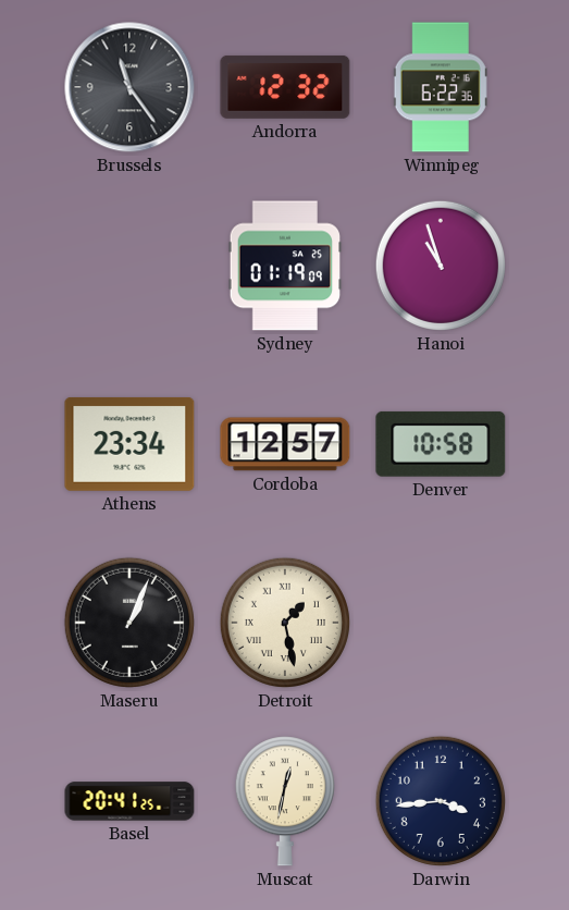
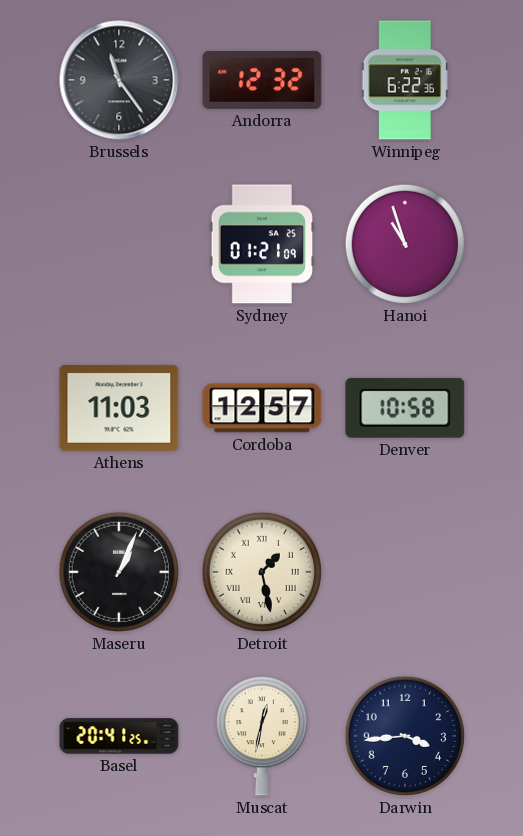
Sydney: 01:19 -> 01:21
Athens: 23:34 -> 11:03
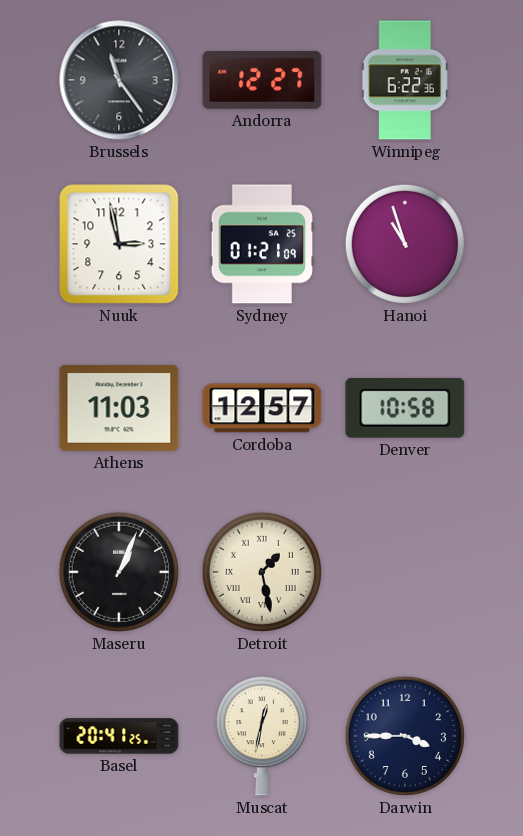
Andorra: 12:32 -> 12:27
Nuuk: none -> 2:58
Darwin: 3:44 -> 3:45
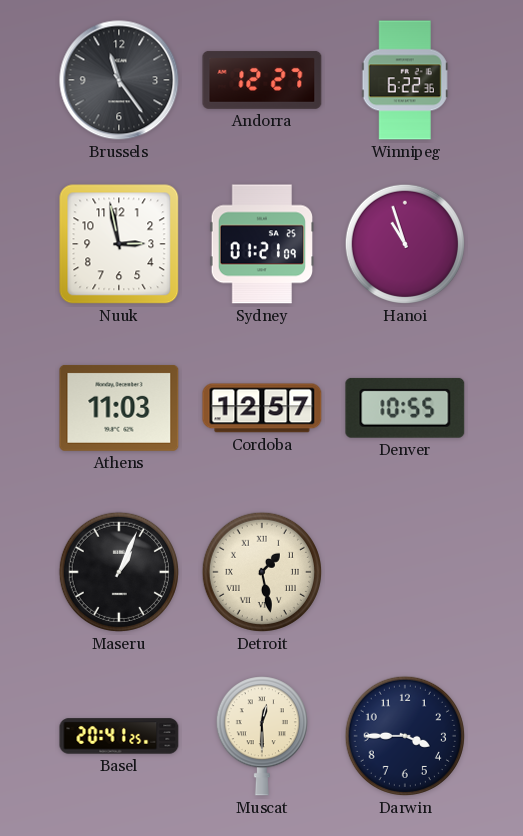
Denver: 10:58 -> 10:55
Muscat: 12:32 -> 12:30
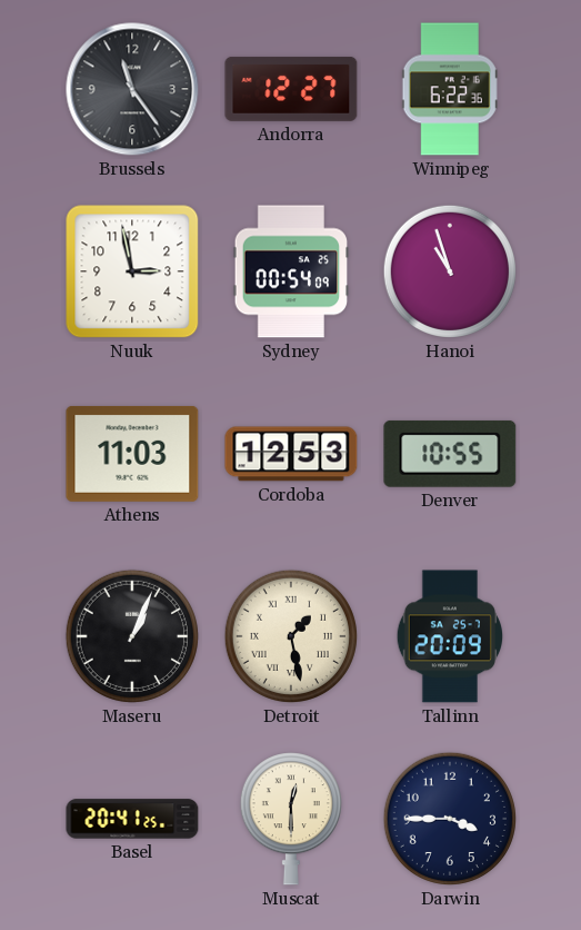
Sydney: 01:21 -> 00:54
Cordoba: 12:57 -> 12:53
Tallinn: none -> 20:09
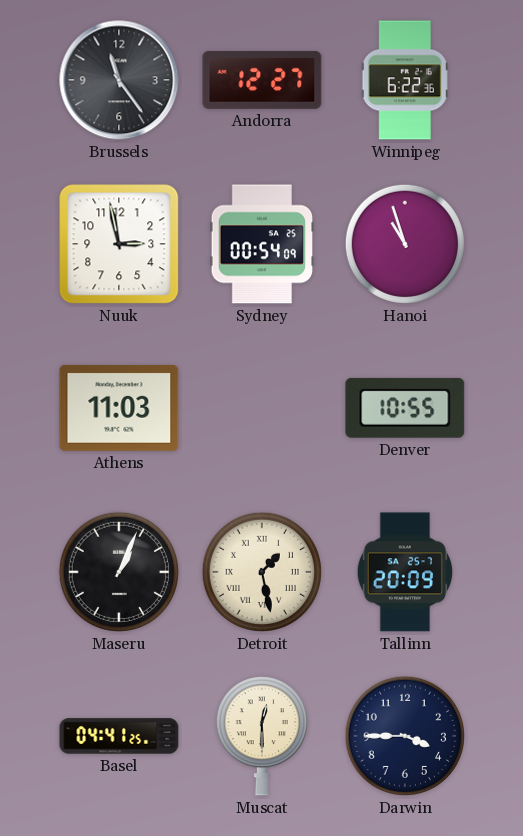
Cordoba: 12:53 -> none
Basel: 20:41 -> 04:41
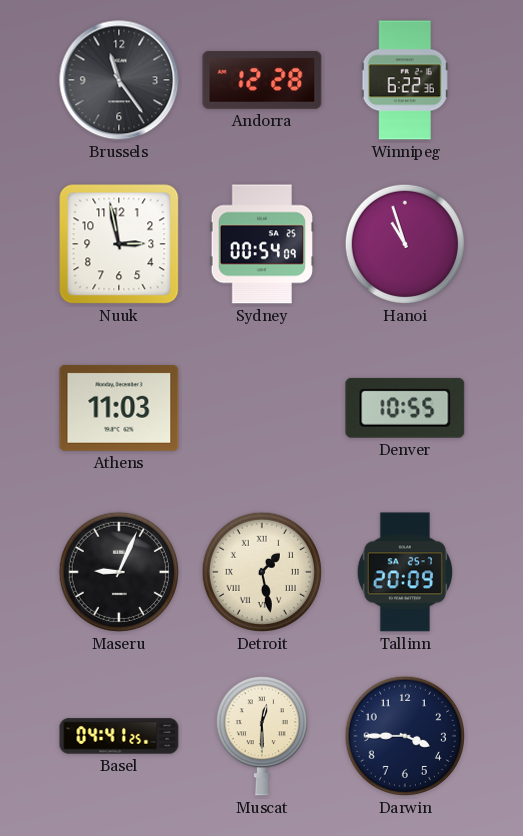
Andorra: 12:27 -> 12:28
Maseru: 1:04 -> 9:04
